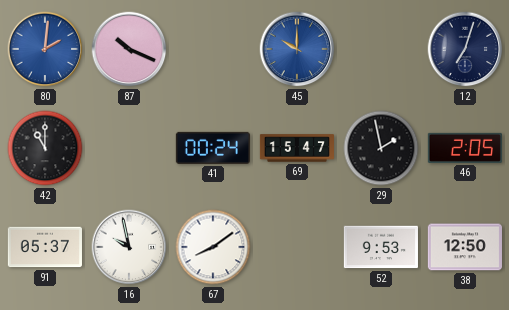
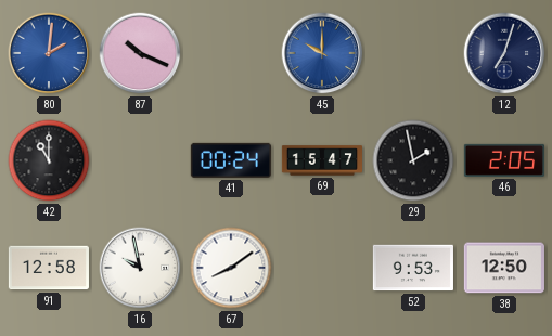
91: 05:37 -> 12:58
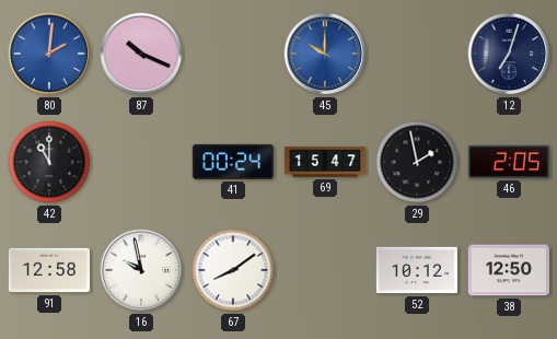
52: 9:53 -> 10:12
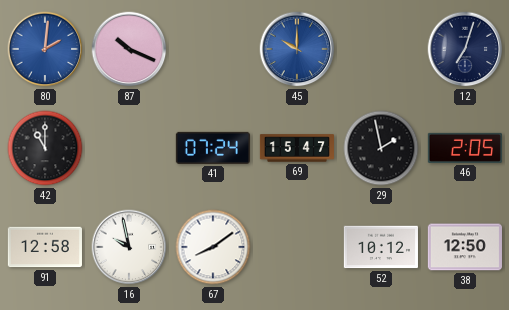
41: 00:24 -> 07:24
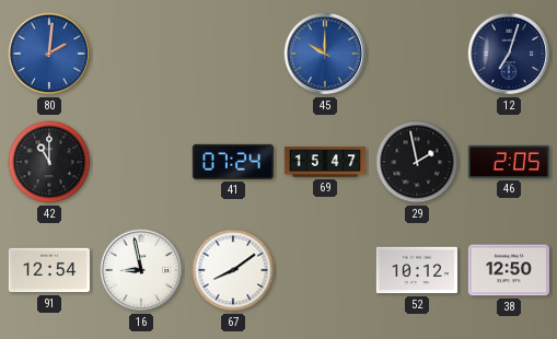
87: 10:19 -> none
91: 12:58 -> 12:54
16: 9:58 -> 8:58
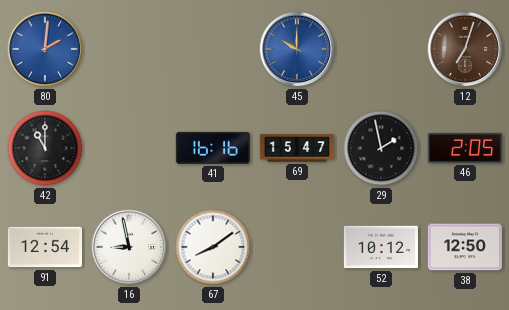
12 dial: navy -> brown
41: 07:24 -> 16:16
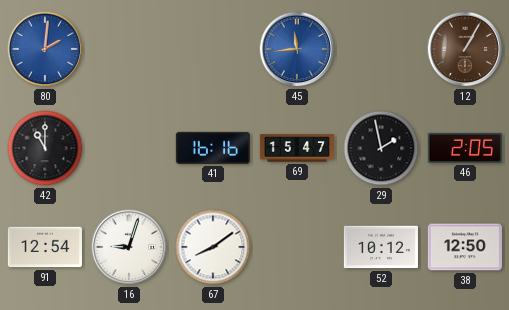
45: 10:00 -> 11:44
12: 7:03 -> 1:05
16: 8:58 -> 9:03
